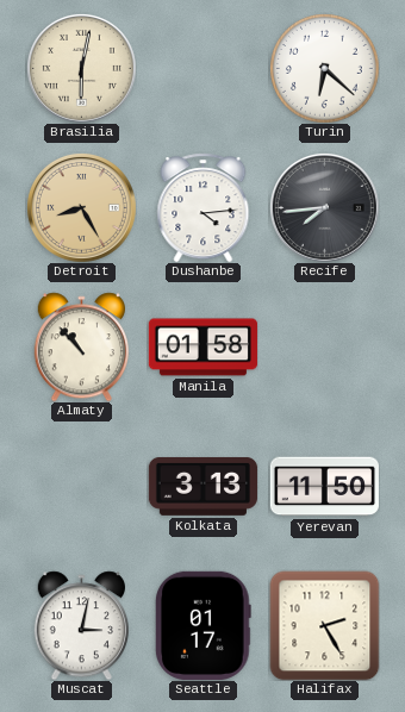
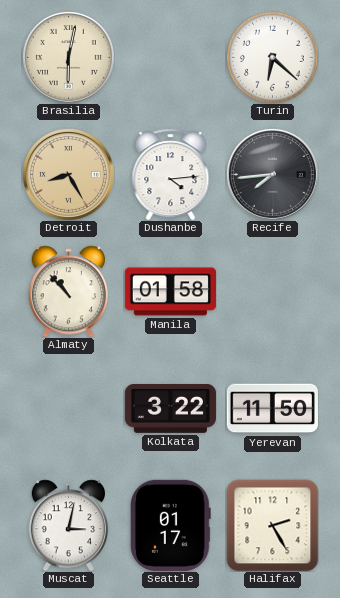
Kolkata: 3:13 -> 3:22
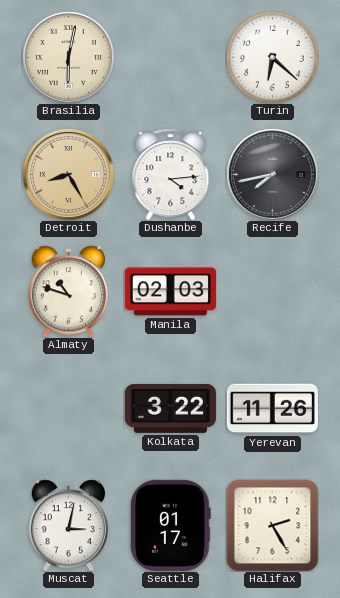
Recife: 7:44 -> 7:43
Almaty: 10:53 -> 10:48
Manila: 01:58 -> 02:03
Yerevan: 11:50 -> 11:26
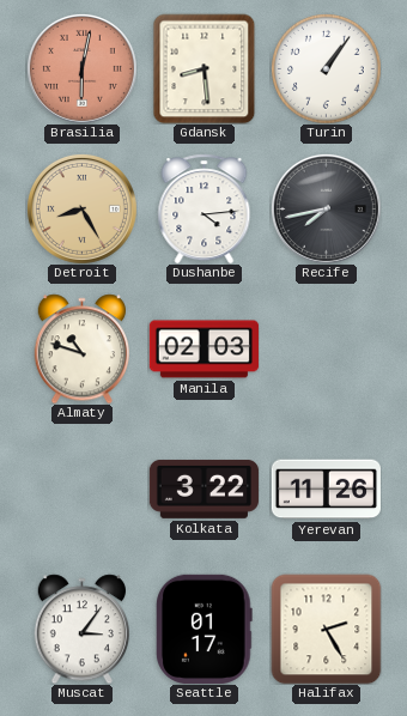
Brasilia dial: cream -> salmon
Gdansk: none -> 8:29
Turin: 6:22 -> 1:06
Muscat: 3:02 -> 3:06
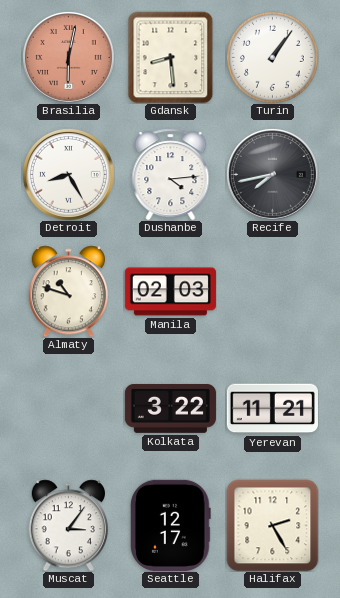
Detroit dial: champagne -> white
Yerevan: 11:26 -> 11:21
Seattle: 01:17 -> 12:17
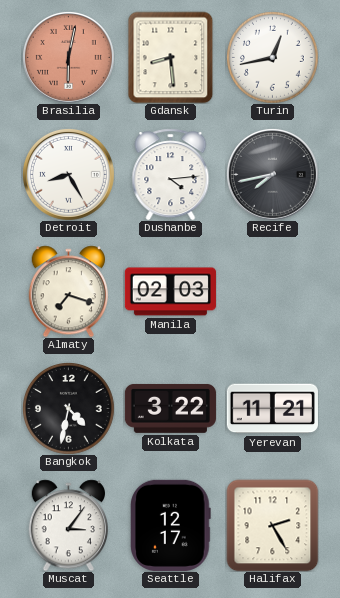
Turin: 1:06 -> 12:43
Almaty: 10:48 -> 7:18
Bangkok: none -> 4:32
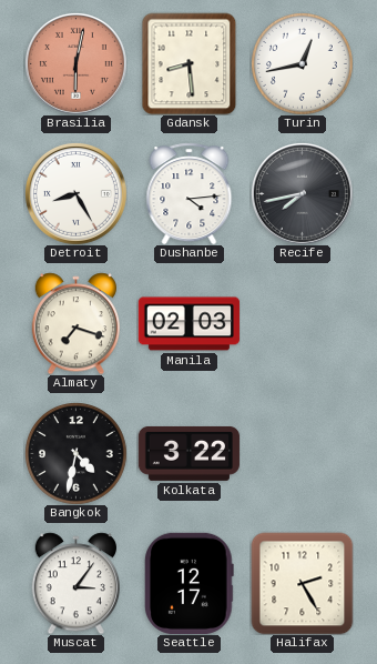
Yerevan: 11:21 -> none
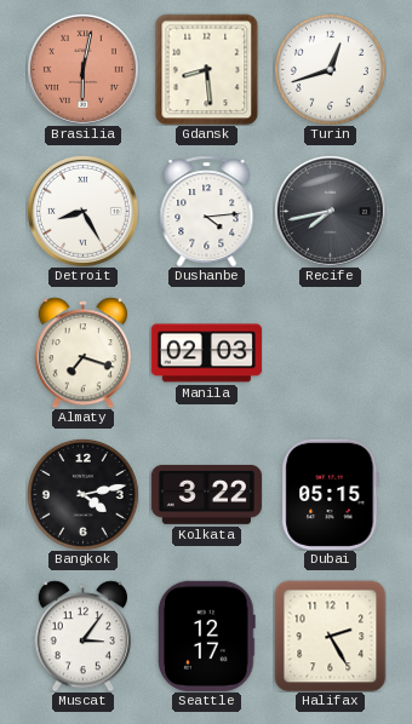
Turin: 12:43 -> 12:42
Bangkok: 4:32 -> 4:13
Dubai: none -> 05:15
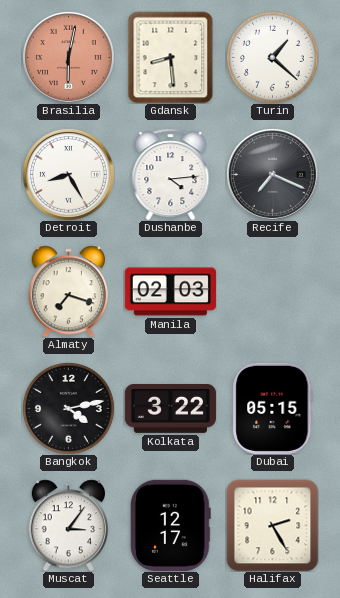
Turin: 12:42 -> 1:22
Recife: 7:43 -> 7:19
